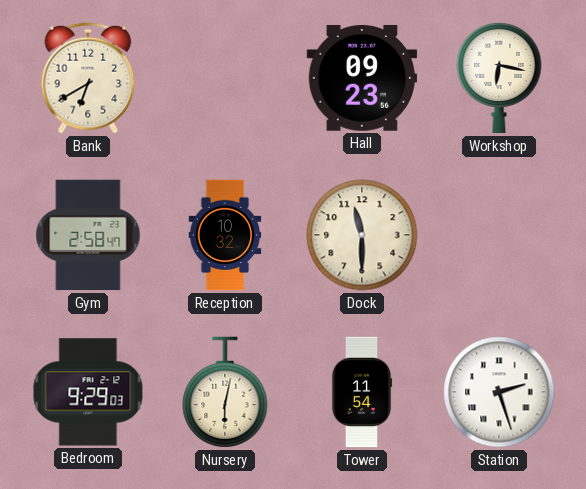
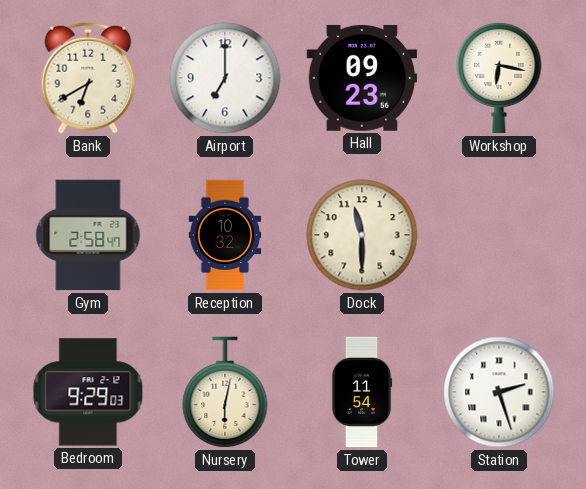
Airport: none -> 7:00
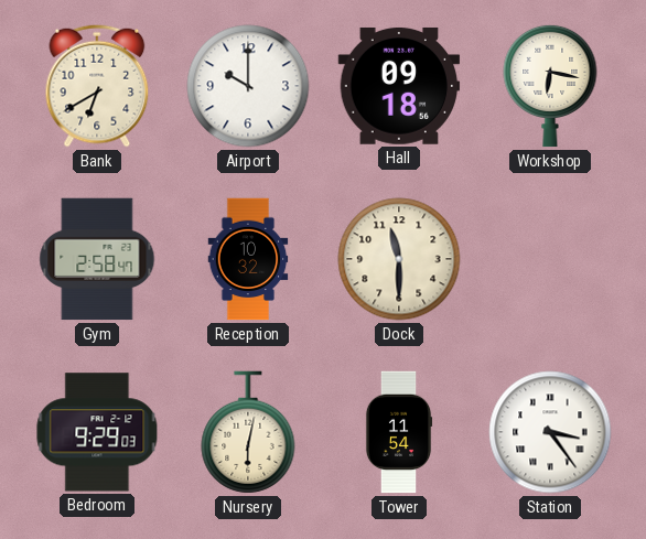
Airport: 7:00 -> 10:00
Hall: 09:23 -> 09:18
Station: 2:27 -> 3:24
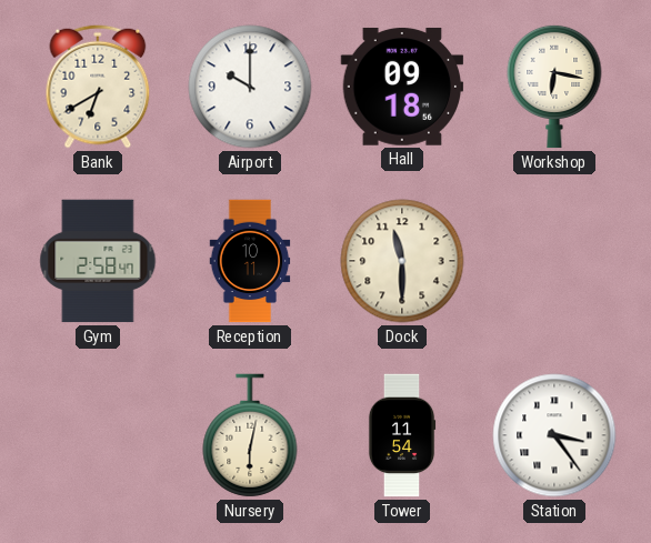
Reception: 10:32 -> 10:11
Bedroom: 9:29 -> none
